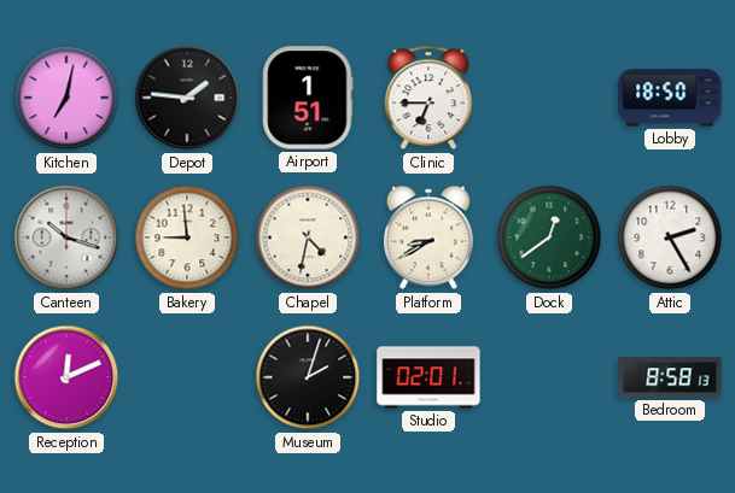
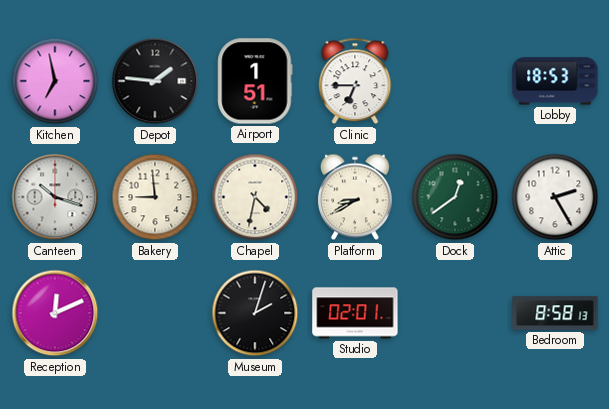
Kitchen: 7:02 -> 6:58
Lobby: 18:50 -> 18:53
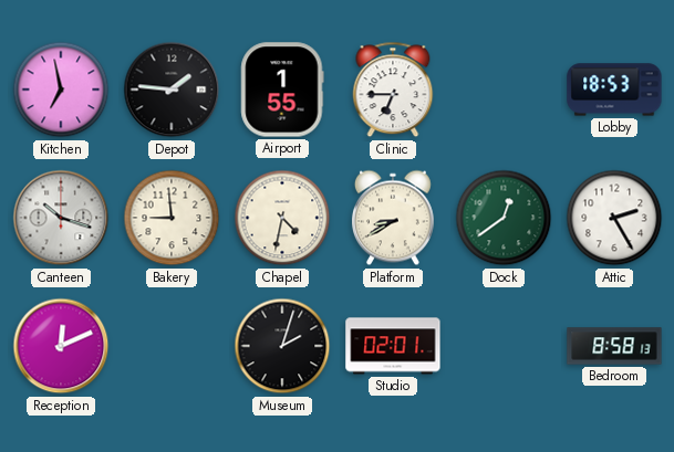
Airport: 1:51 -> 1:55
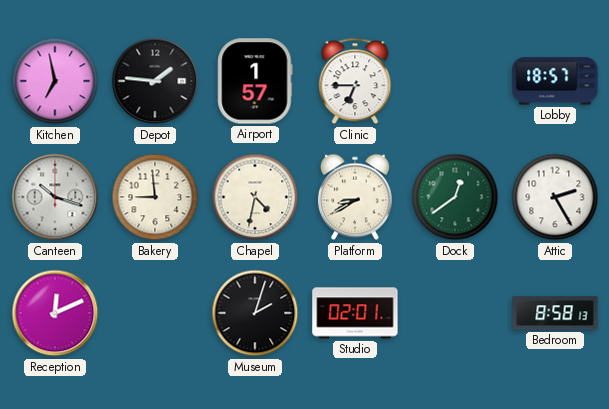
Airport: 1:55 -> 1:57
Lobby: 18:53 -> 18:57
